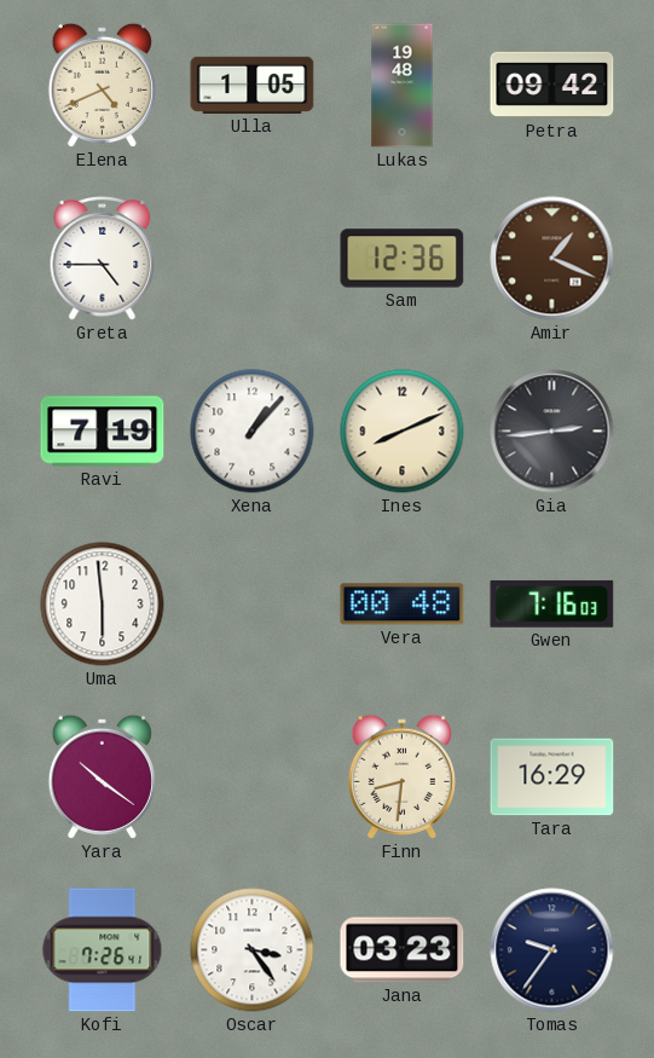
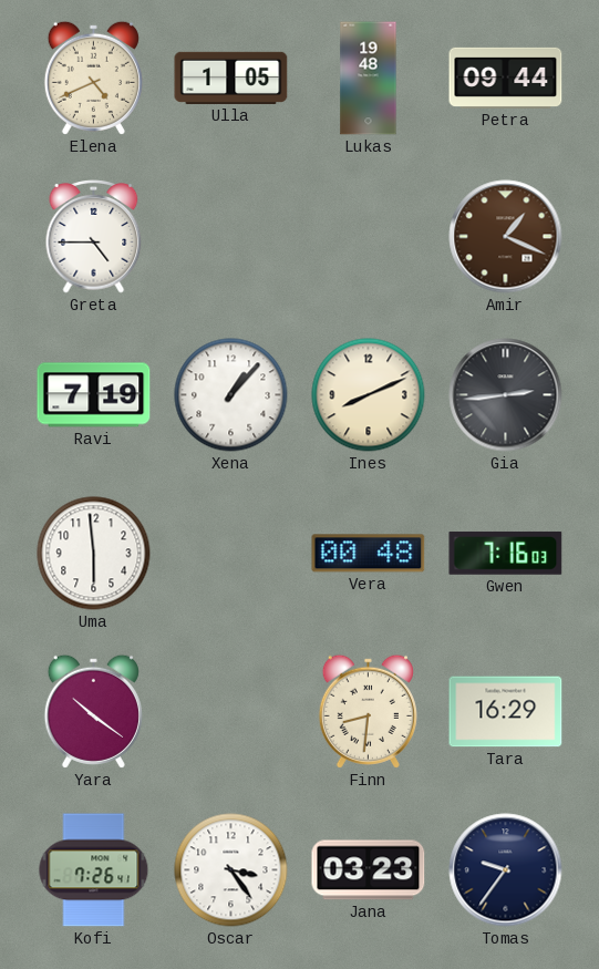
Petra: 09:42 -> 09:44
Sam: 12:36 -> none
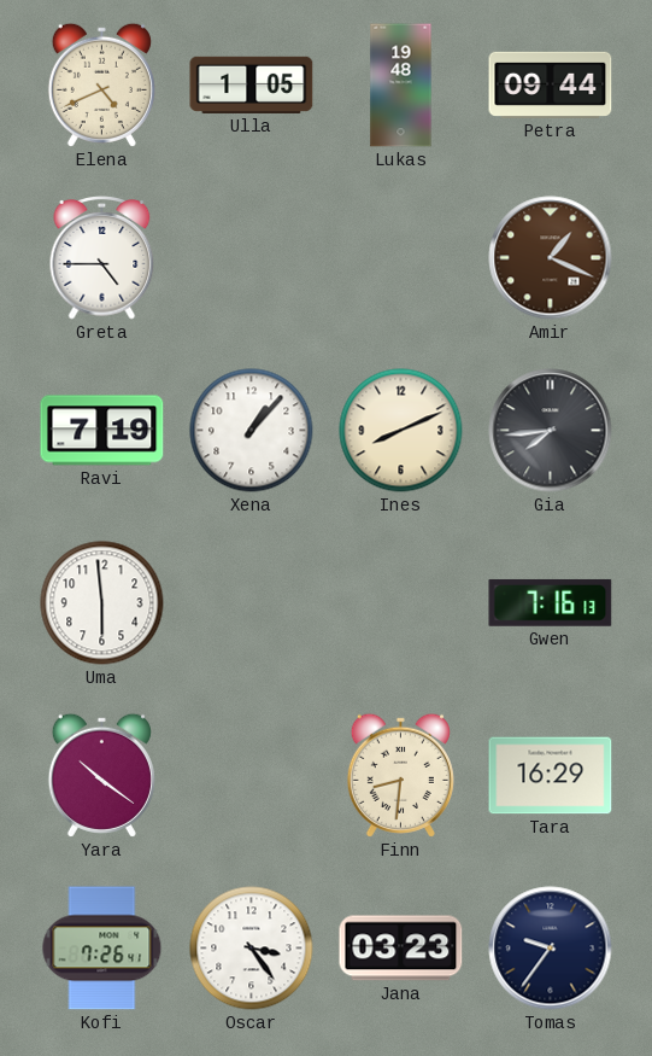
Gia: 2:44 -> 7:44
Vera: 00:48 -> none
Gwen: 7:16:03 -> 7:16:13
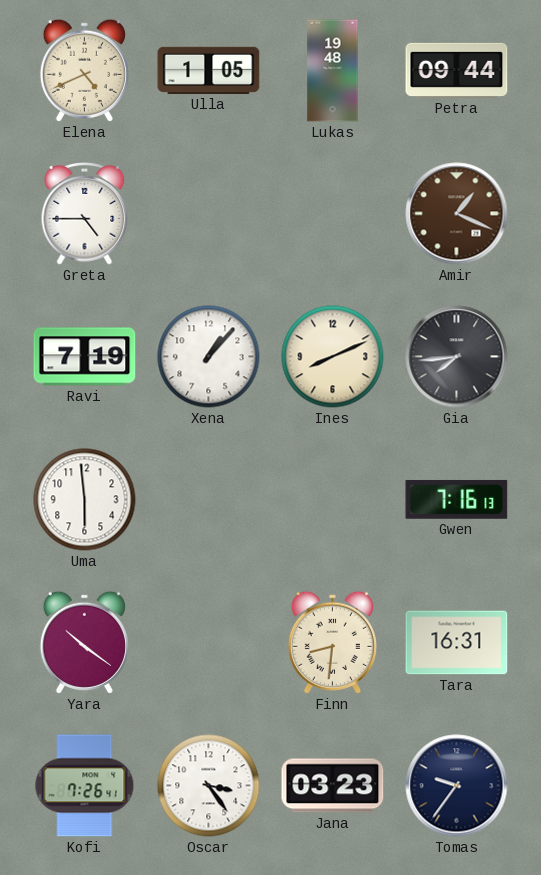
Tara: 16:29 -> 16:31
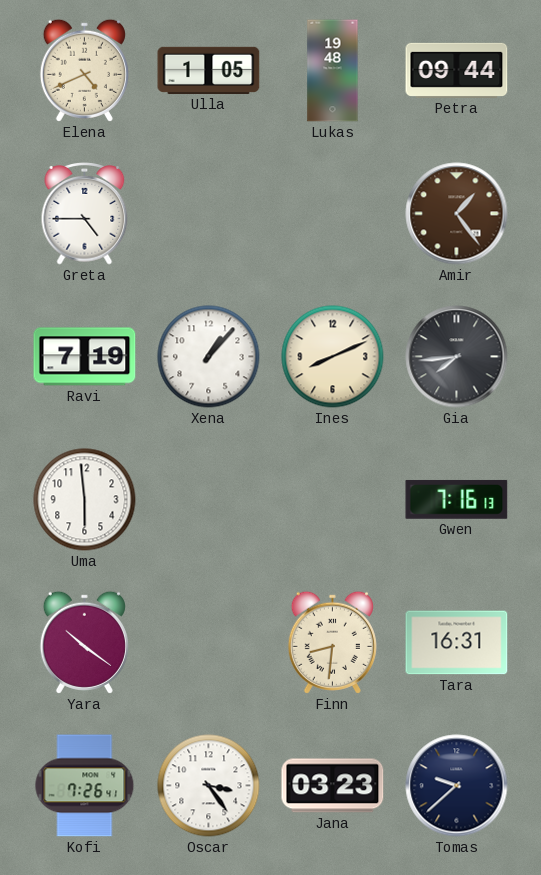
Amir: 1:19 -> 1:24
Tomas: 9:36 -> 9:38
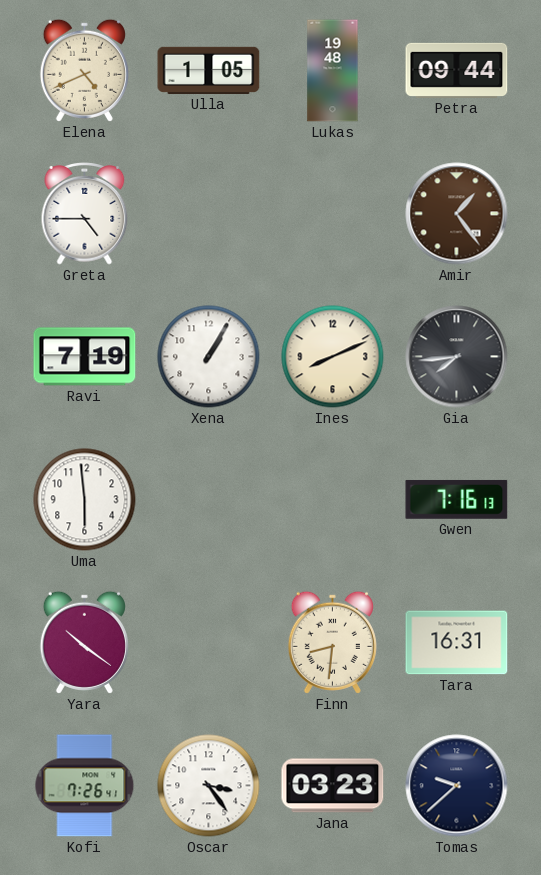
Xena: 1:07 -> 1:05
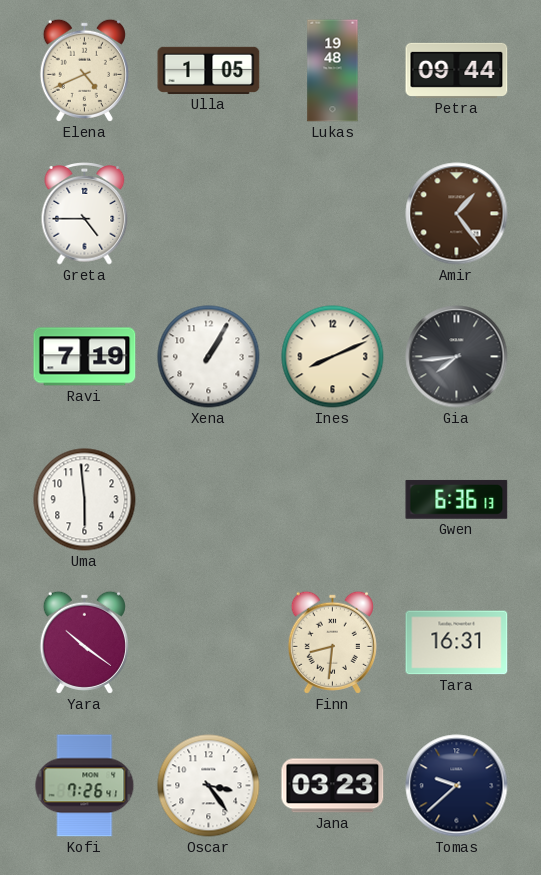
Gwen: 7:16 -> 6:36
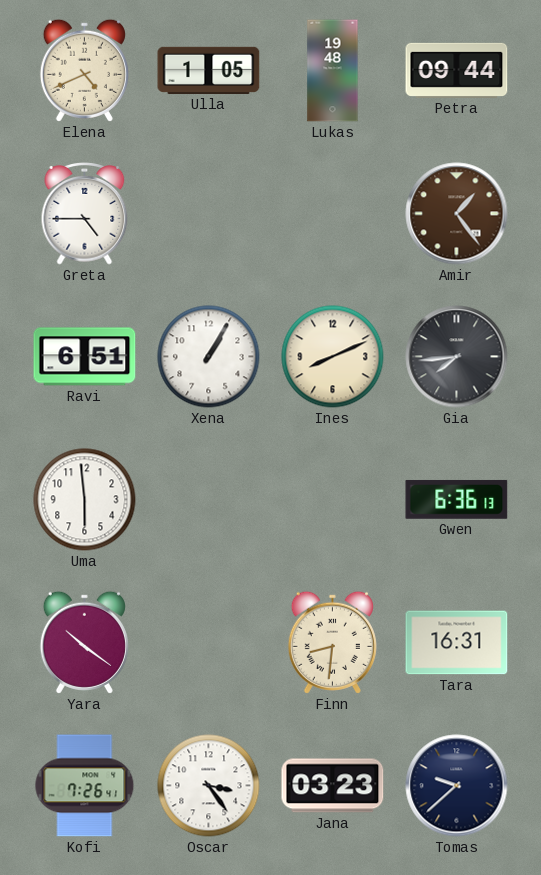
Ravi: 7:19 -> 6:51
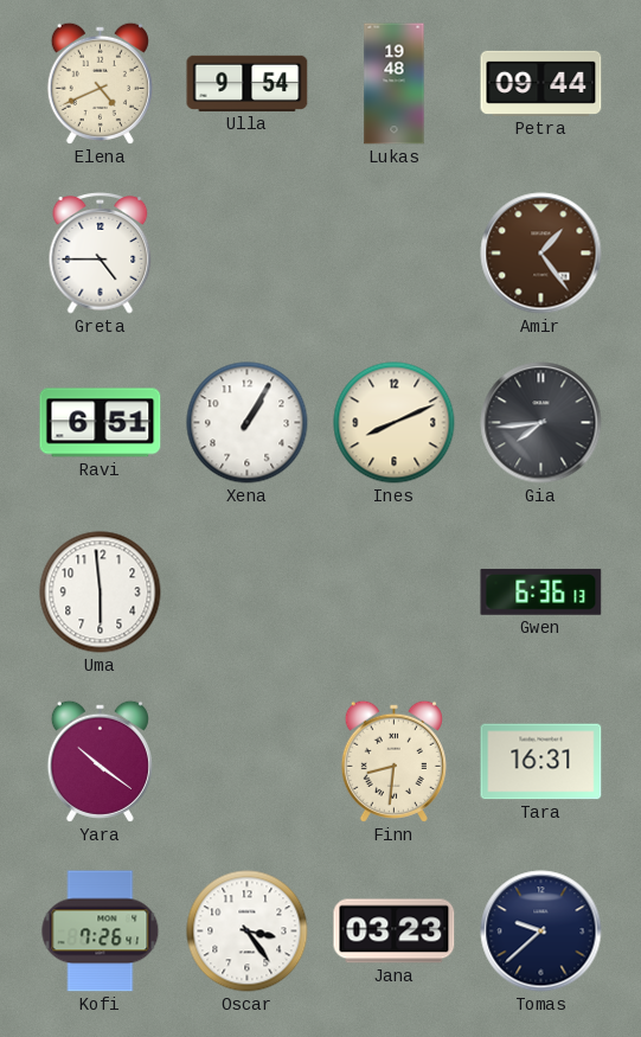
Ulla: 1:05 -> 9:54
